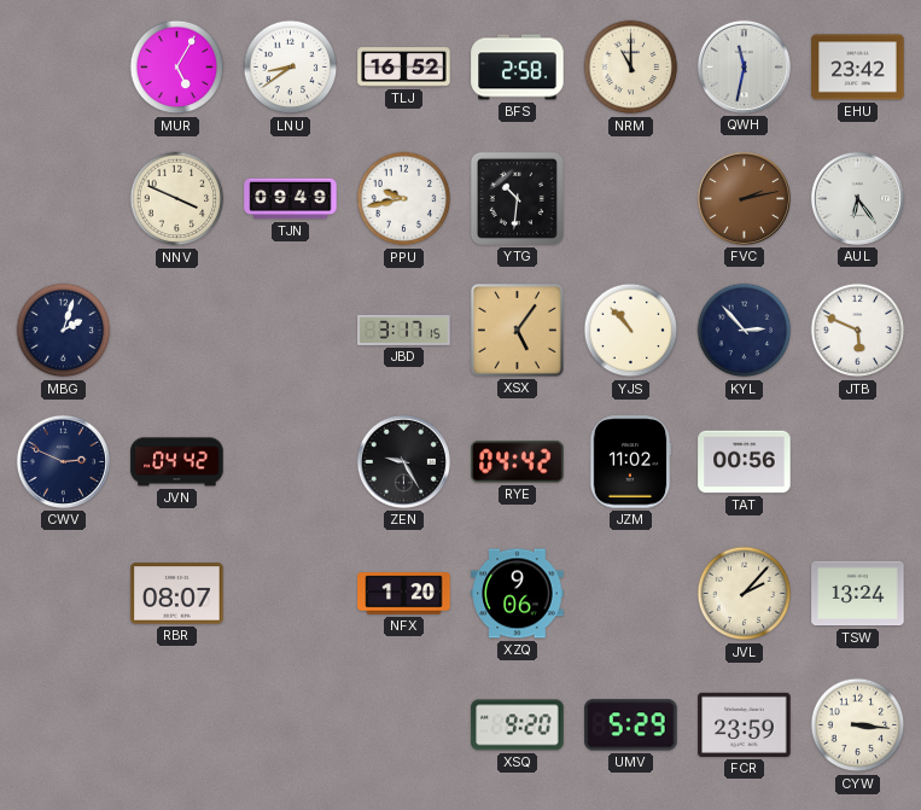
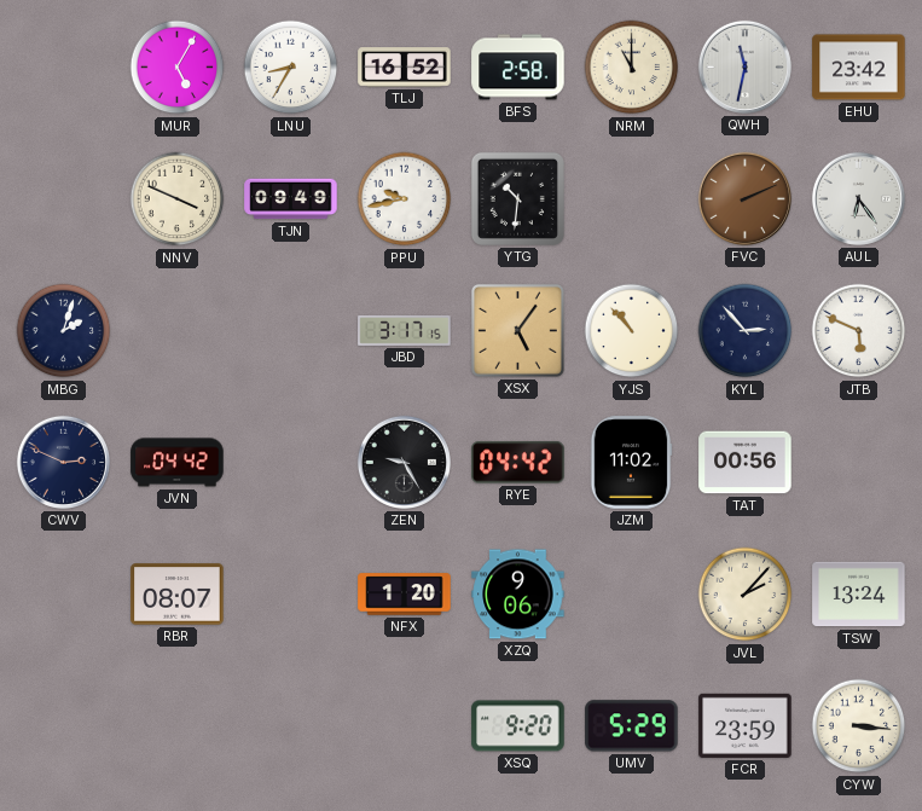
LNU: 8:39 -> 8:35
FVC: 2:13 -> 2:11
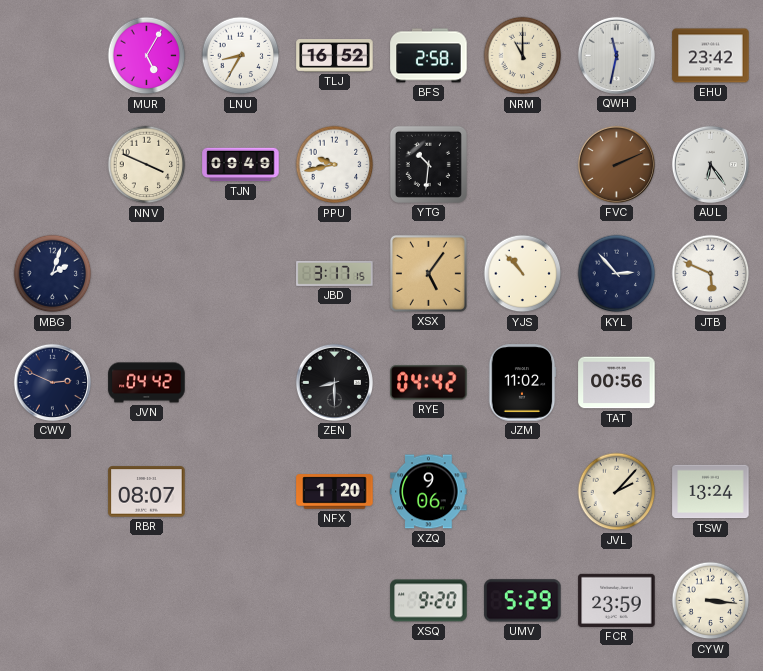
ZEN: 9:25 -> 8:30
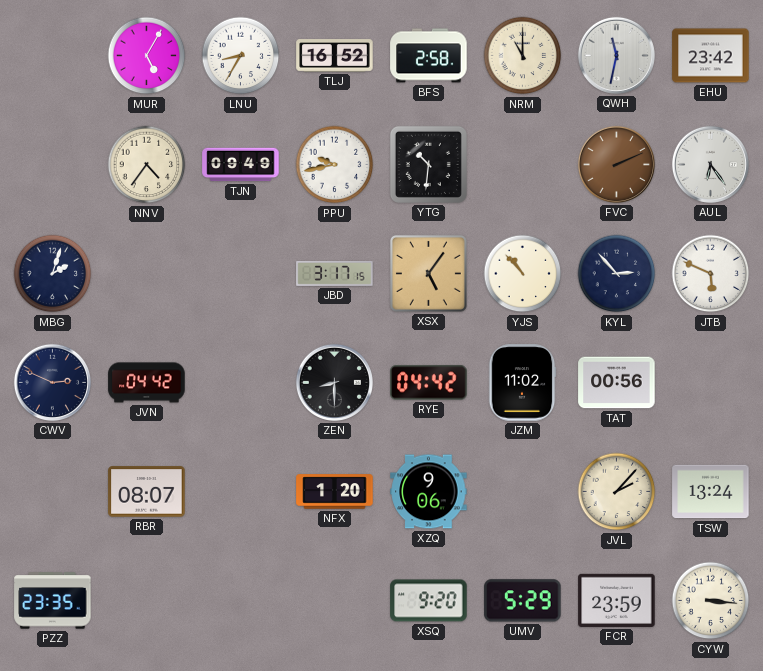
NNV: 3:49 -> 4:36
PZZ: none -> 23:35
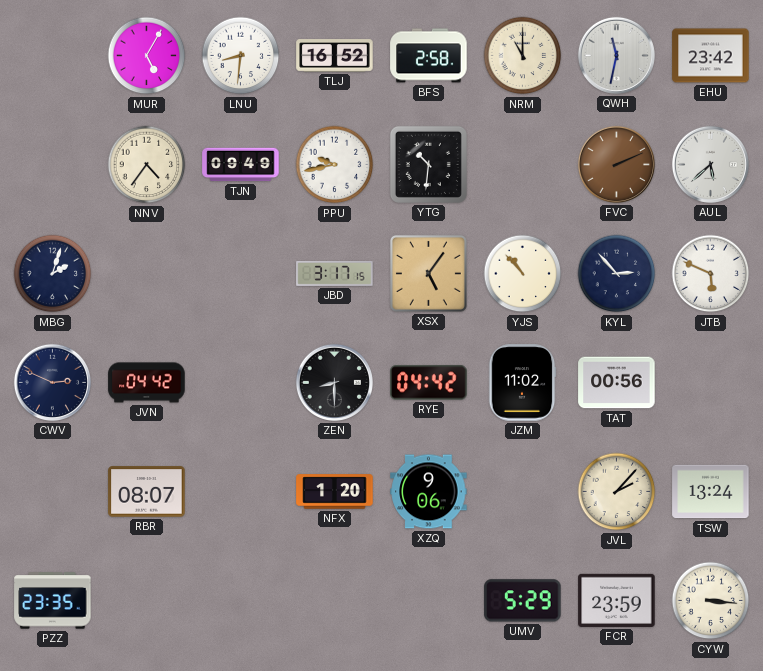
LNU: 8:35 -> 8:31
AUL: 6:24 -> 5:38
XSQ: 9:20 -> none
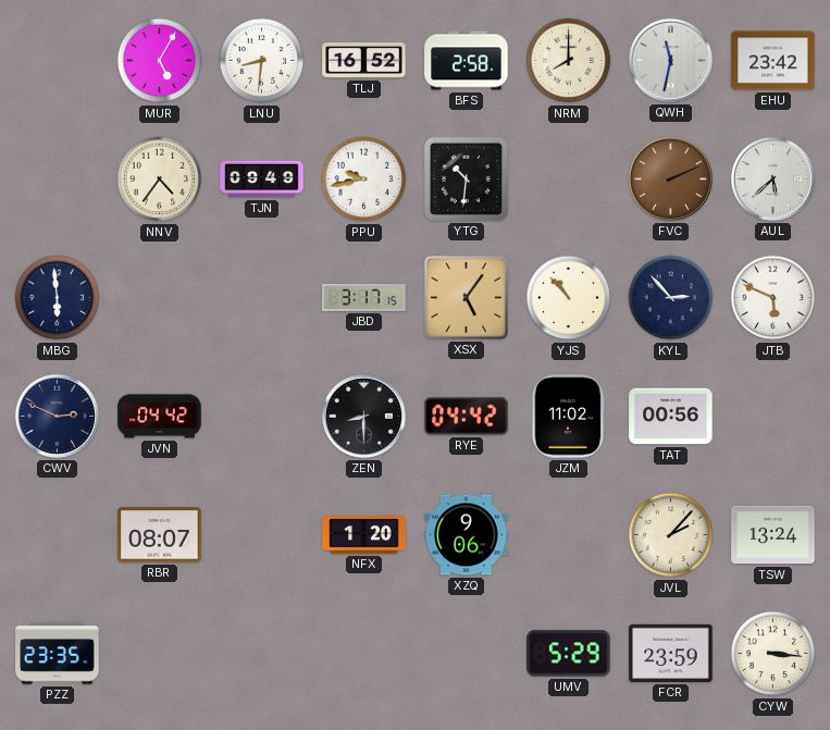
NRM: 11:00 -> 8:00
MBG: 2:03 -> 5:59
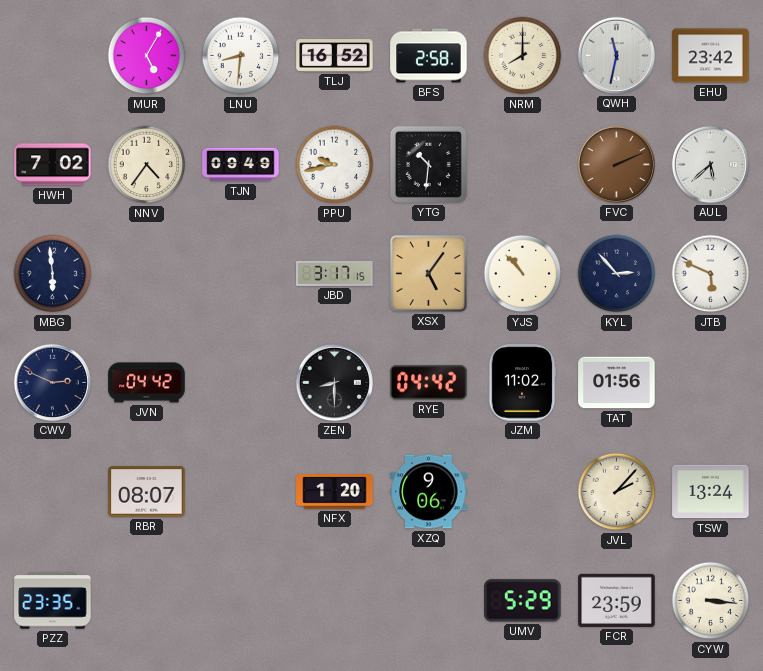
HWH: none -> 7:02
TAT: 00:56 -> 01:56
